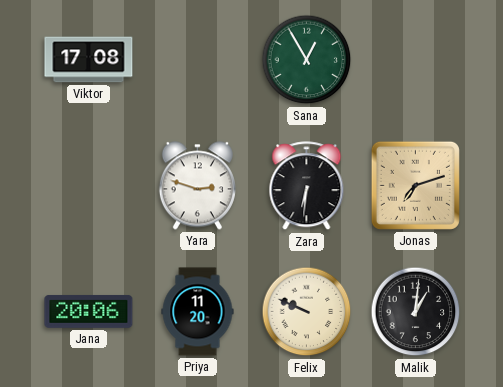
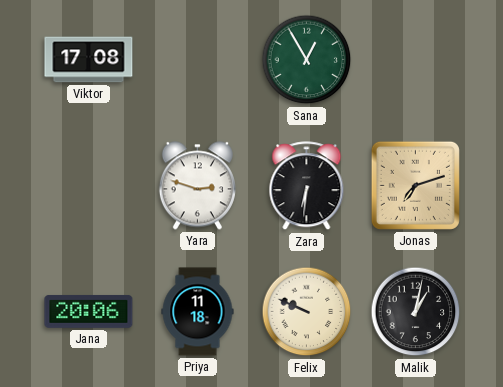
Priya: 11:20 -> 11:18
Malik: 1:01 -> 1:02
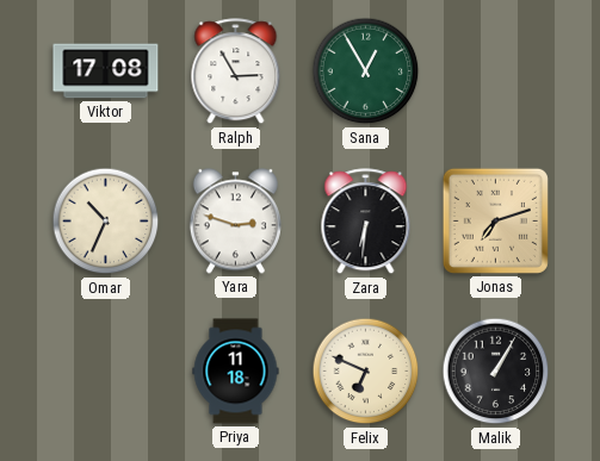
Ralph: none -> 2:55
Omar: none -> 10:34
Jana: 20:06 -> none
Felix: 9:49 -> 6:49
Malik: 1:02 -> 1:05
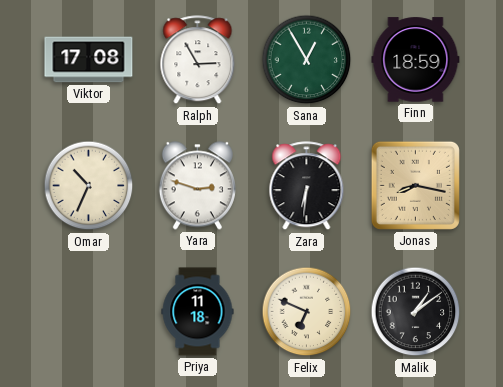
Finn: none -> 18:59
Jonas: 7:12 -> 8:17
Malik: 1:05 -> 1:09
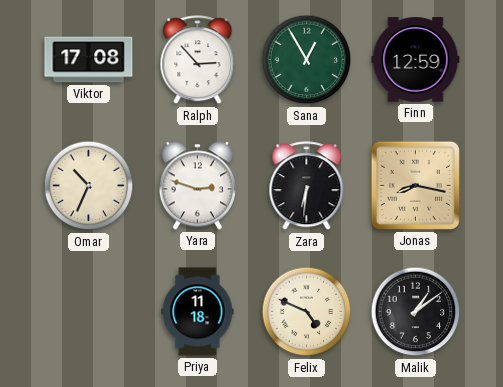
Ralph: 2:55 -> 2:53
Finn: 18:59 -> 12:59
Felix: 6:49 -> 4:49
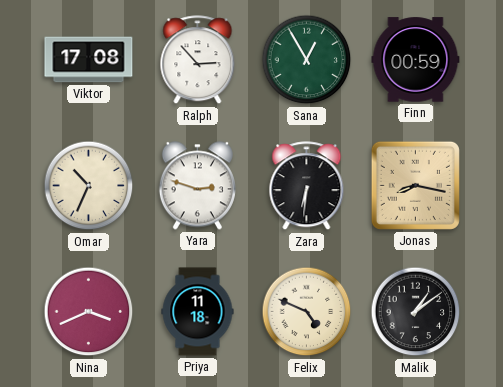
Finn: 12:59 -> 00:59
Nina: none -> 3:41
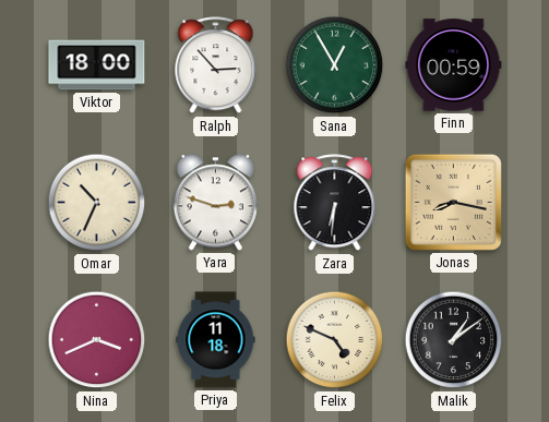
Viktor: 17:08 -> 18:00
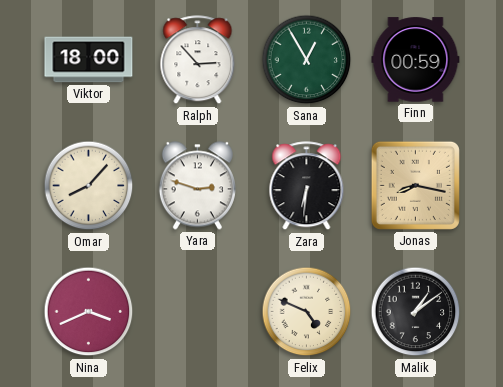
Omar: 10:34 -> 8:07
Priya: 11:18 -> none
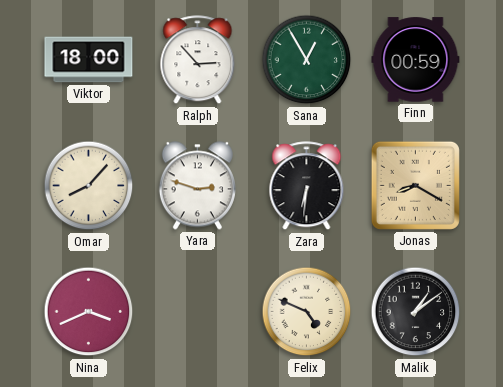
Jonas: 8:17 -> 8:20
